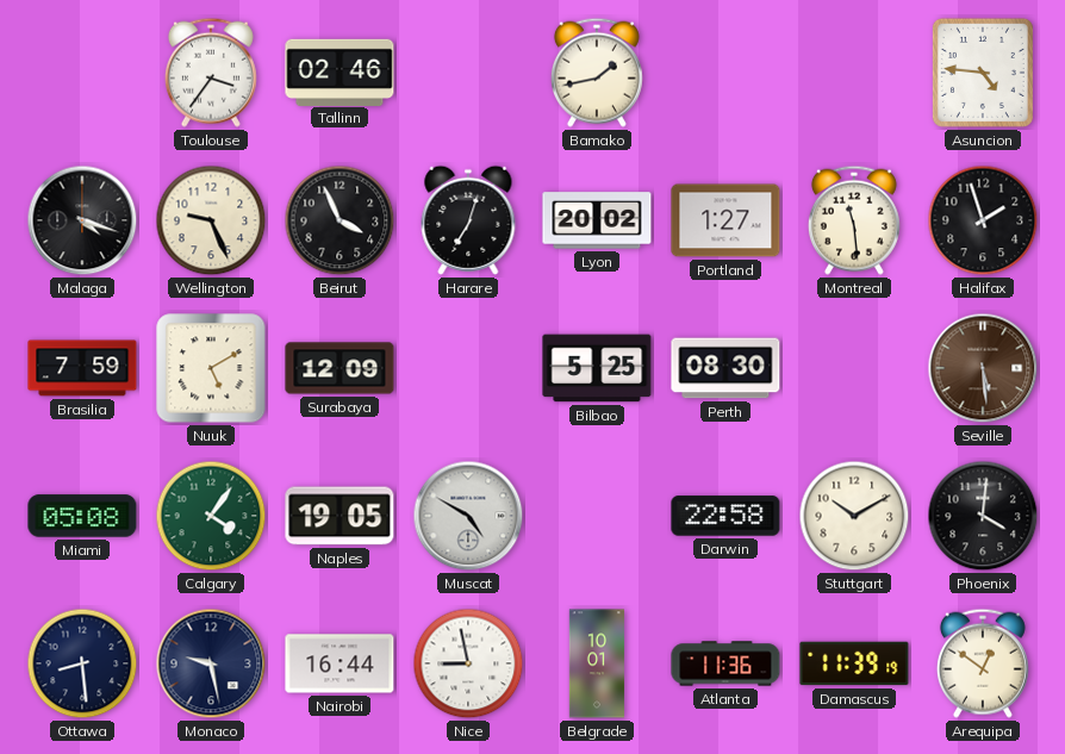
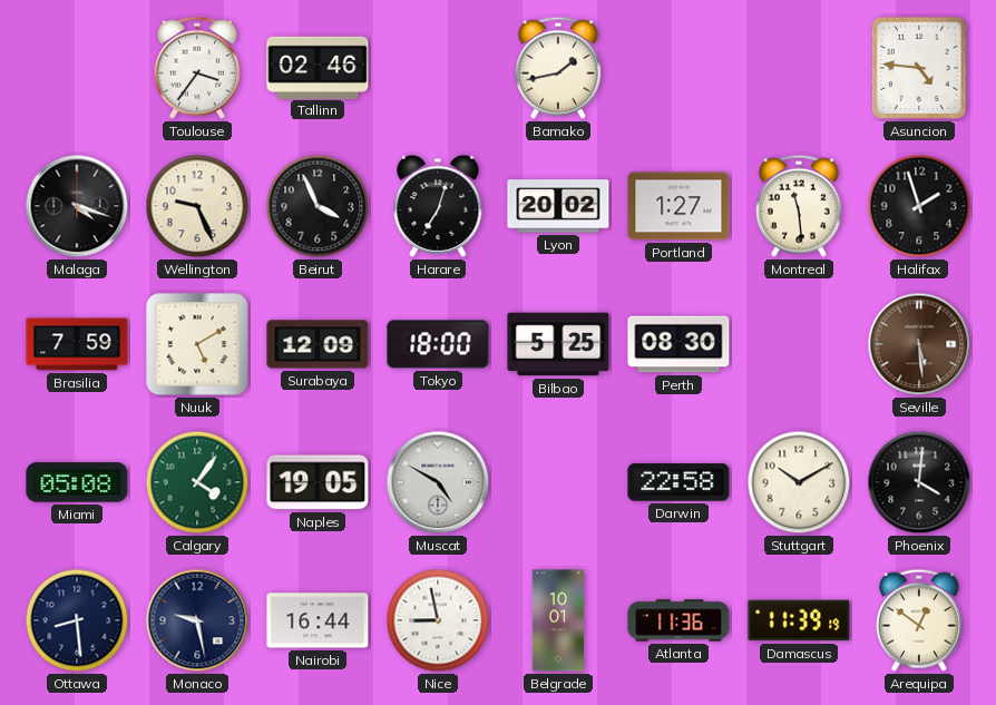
Tokyo: none -> 18:00
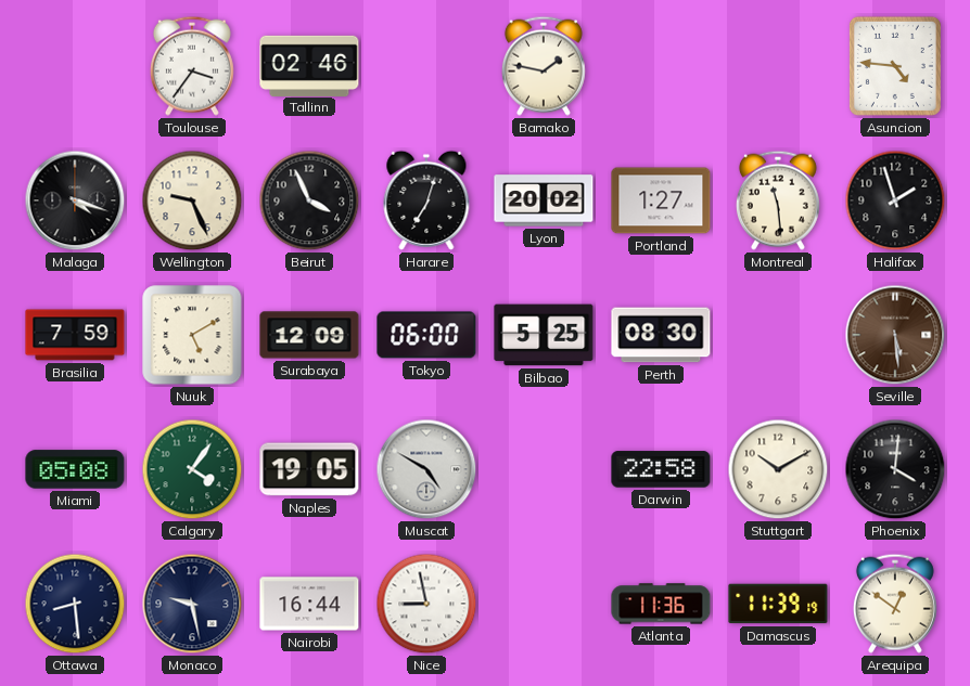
Bamako: 1:43 -> 1:47
Tokyo: 18:00 -> 06:00
Belgrade: 10:01 -> none
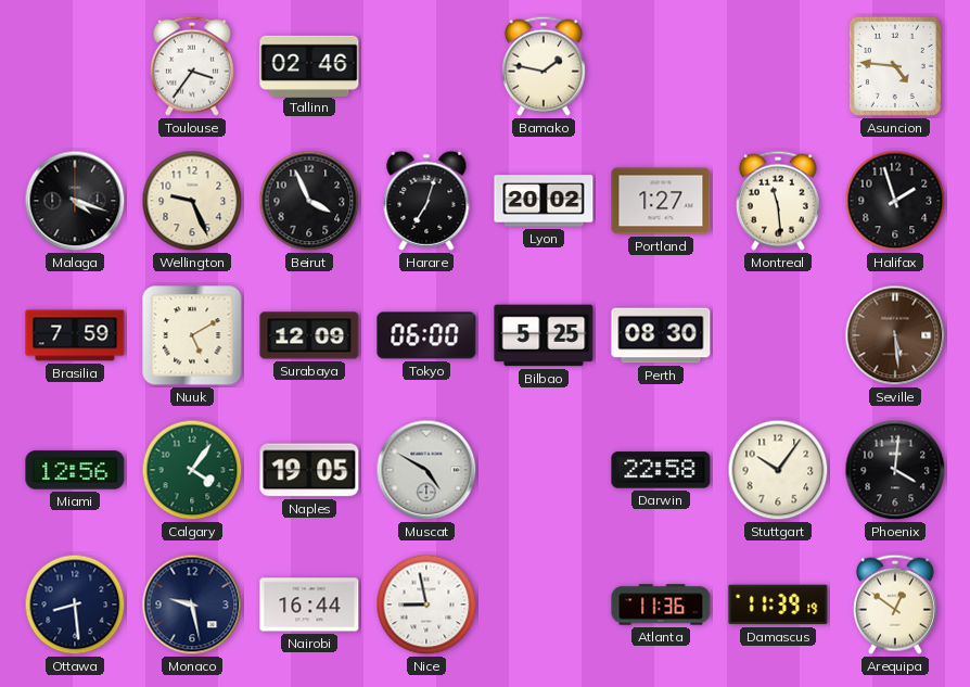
Miami: 05:08 -> 12:56
Stuttgart: 10:10 -> 10:06
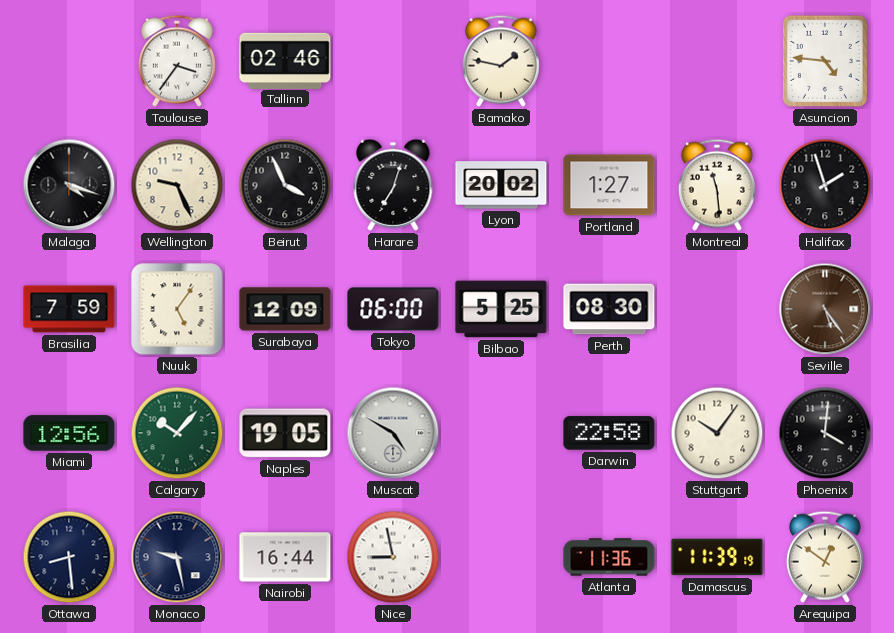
Nuuk: 5:10 -> 5:06
Seville: 5:29 -> 5:24
Calgary: 4:06 -> 10:07
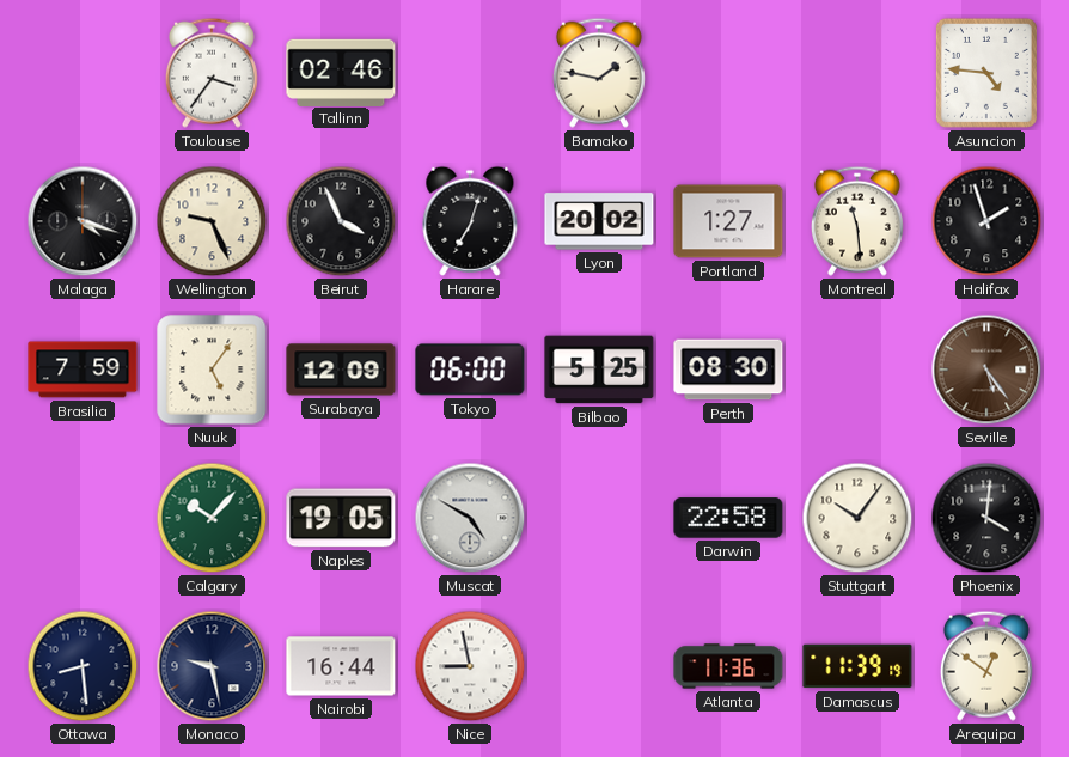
Miami: 12:56 -> none
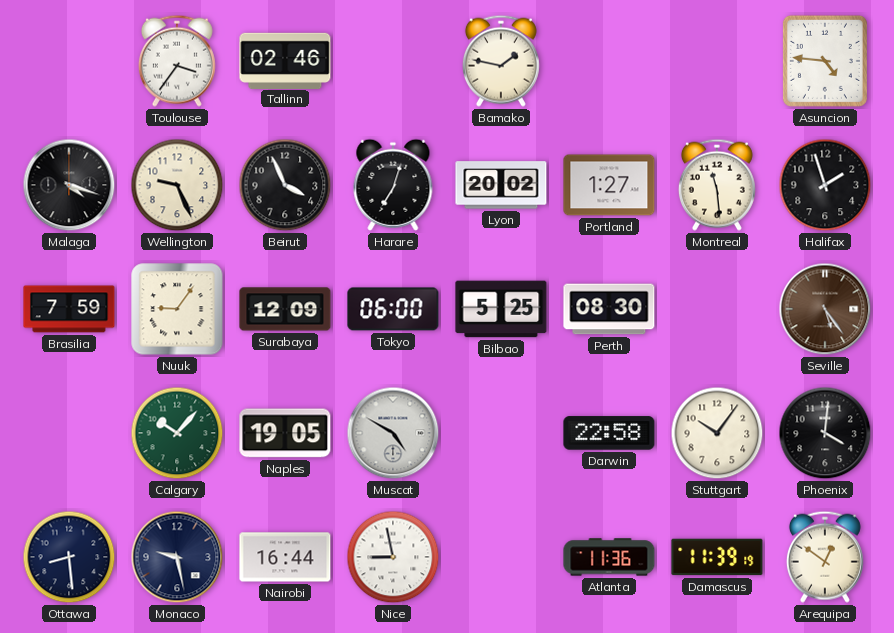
Nuuk: 5:06 -> 9:06
